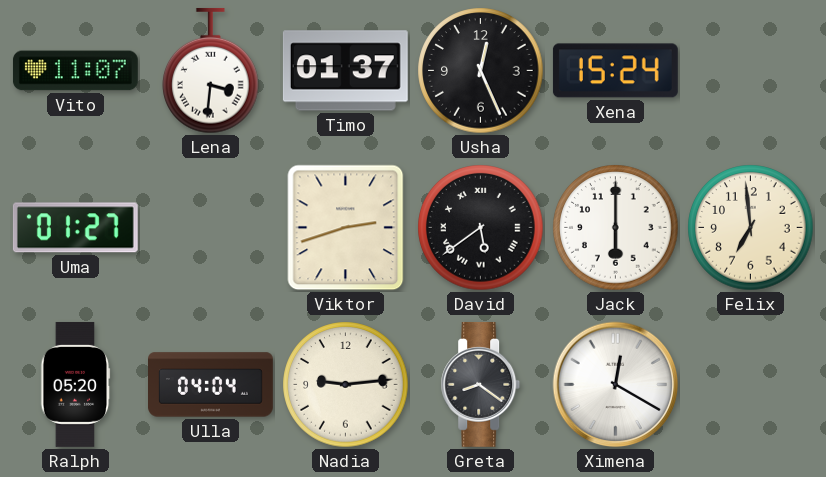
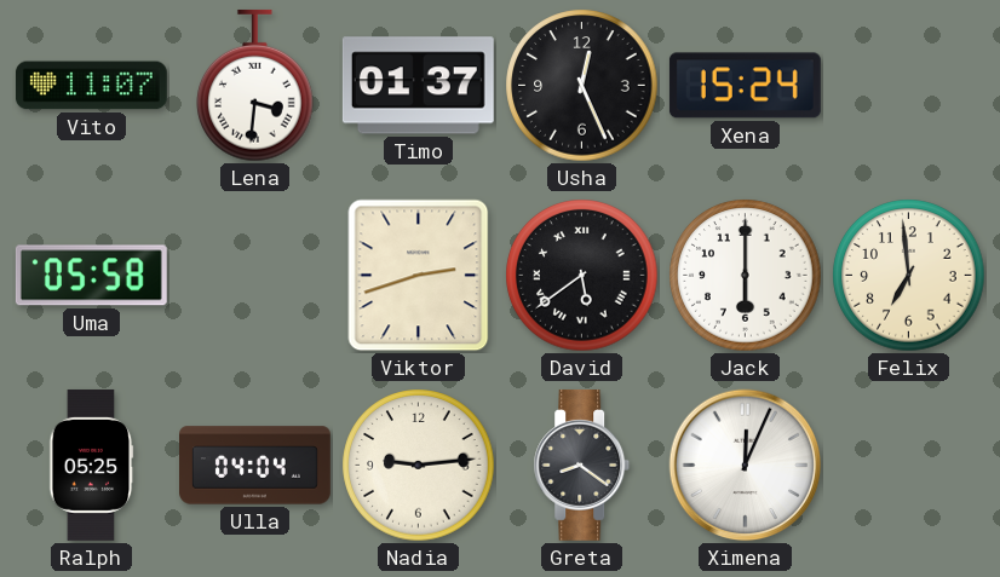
Uma: 01:27 -> 05:58
Ralph: 05:20 -> 05:25
Ximena: 12:20 -> 12:04
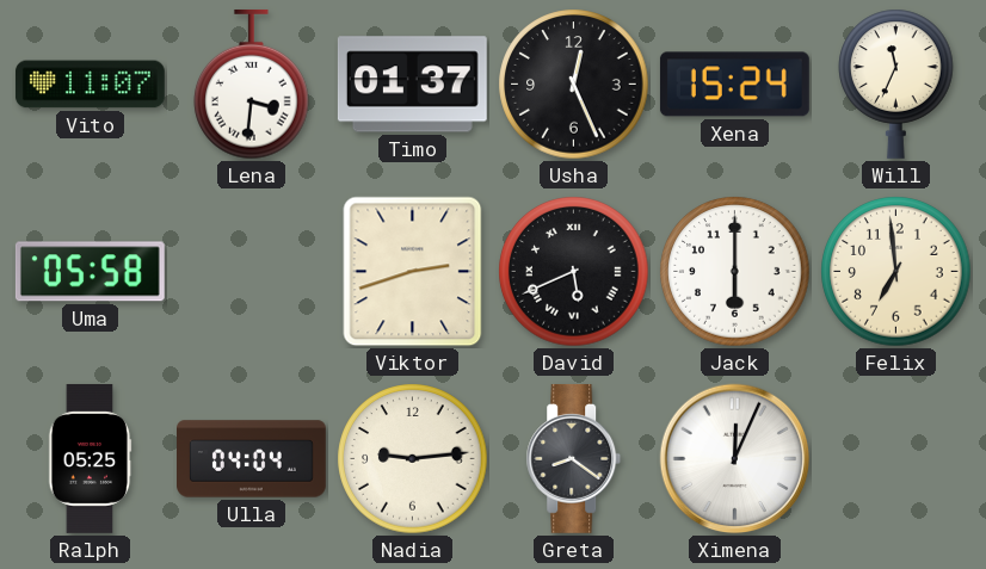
Will: none -> 11:34
David: 5:39 -> 5:41
